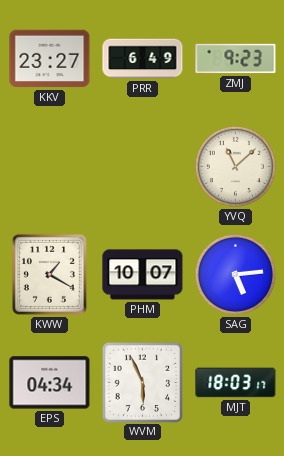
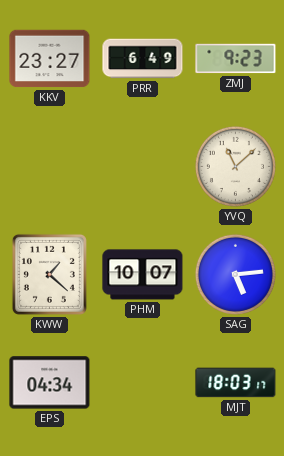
KWW: 1:20 -> 1:22
WVM: 5:56 -> none
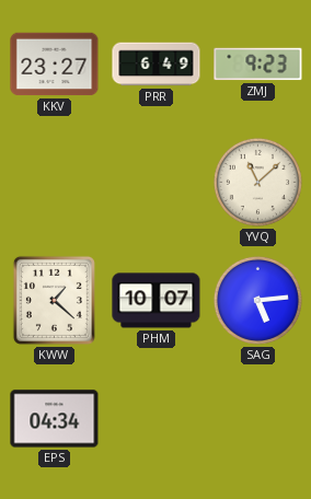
MJT: 18:03 -> none
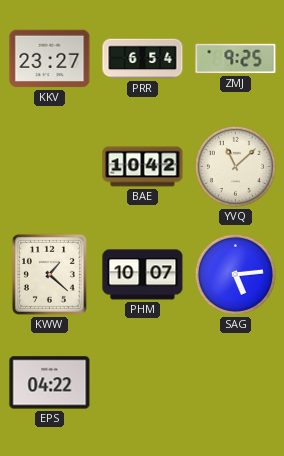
PRR: 6:49 -> 6:54
ZMJ: 9:23 -> 9:25
BAE: none -> 10:42
EPS: 04:34 -> 04:22
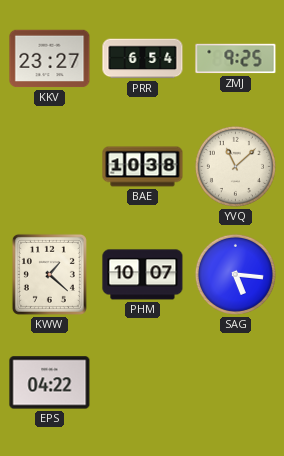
BAE: 10:42 -> 10:38
SAG: 5:14 -> 5:16
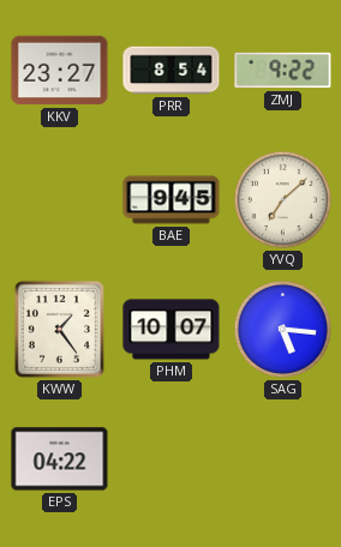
PRR: 6:54 -> 8:54
ZMJ: 9:25 -> 9:22
BAE: 10:38 -> 9:45
YVQ: 11:08 -> 7:08
KWW: 1:22 -> 1:24
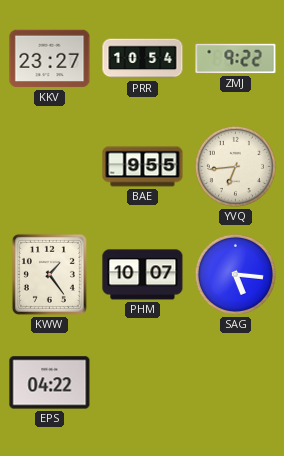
PRR: 8:54 -> 10:54
BAE: 9:45 -> 9:55
YVQ: 7:08 -> 6:44
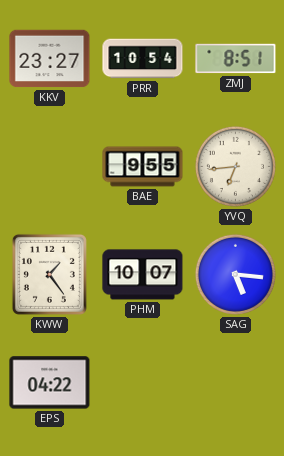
ZMJ: 9:22 -> 8:51
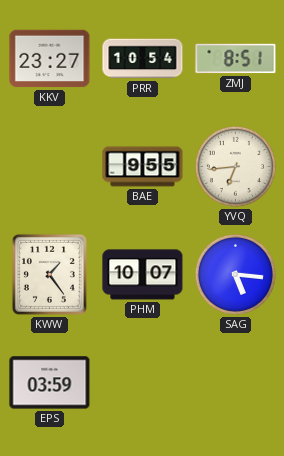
EPS: 04:22 -> 03:59
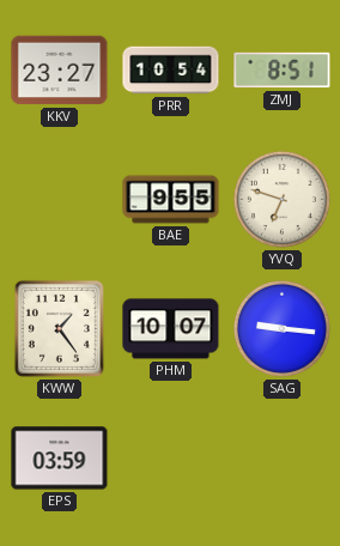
YVQ: 6:44 -> 6:48
SAG: 5:16 -> 9:16
